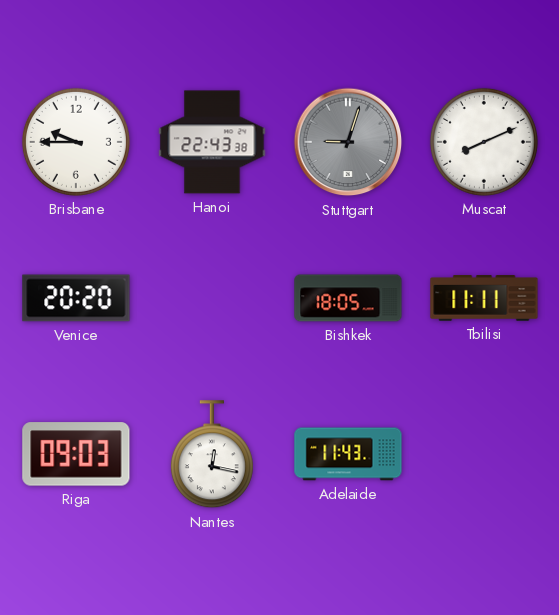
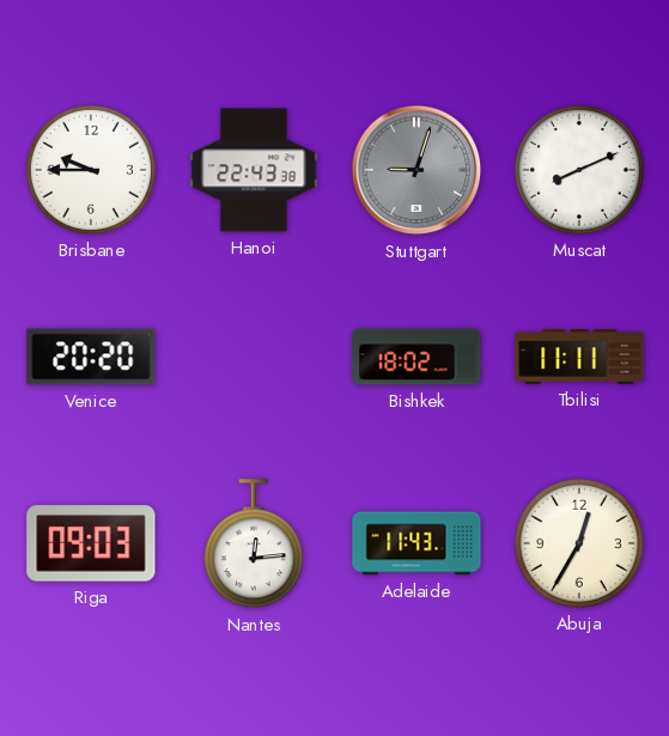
Bishkek: 18:05 -> 18:02
Nantes: 12:17 -> 12:14
Abuja: none -> 12:35
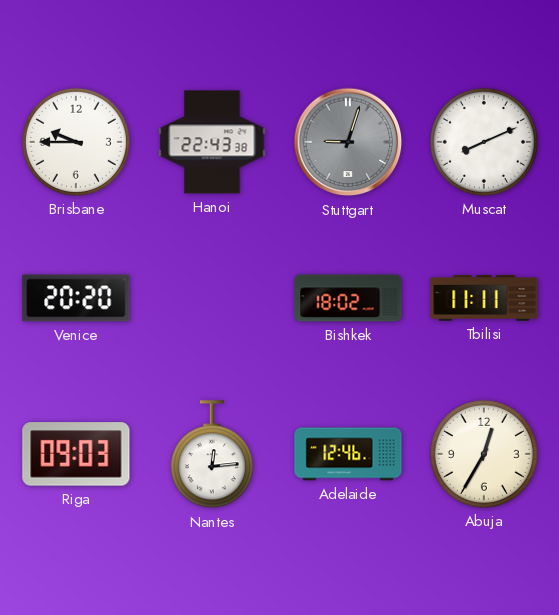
Adelaide: 11:43 -> 12:46
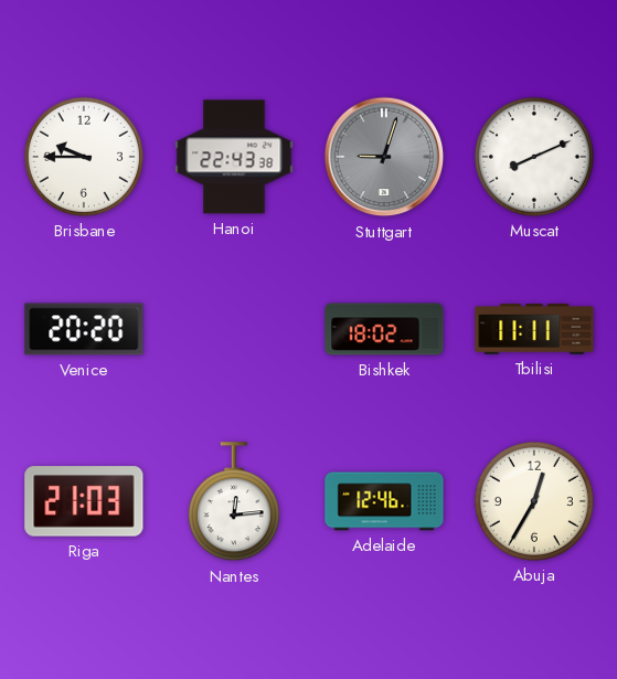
Riga: 09:03 -> 21:03
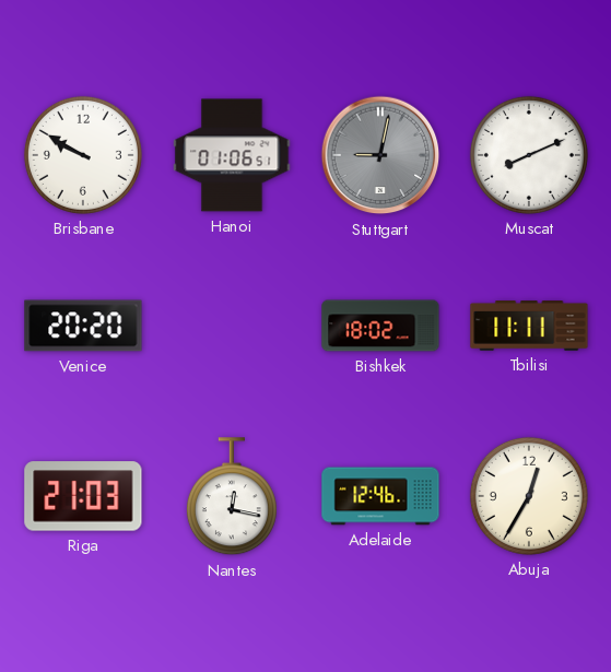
Brisbane: 9:45 -> 9:50
Hanoi: 22:43 -> 01:06
Stuttgart: 9:03 -> 9:02
Nantes: 12:14 -> 12:17
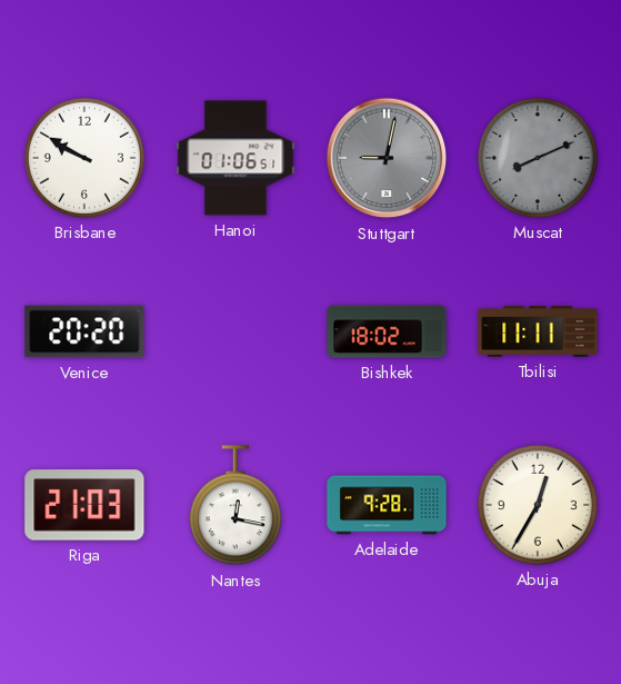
Muscat dial: white -> grey
Adelaide: 12:46 -> 9:28
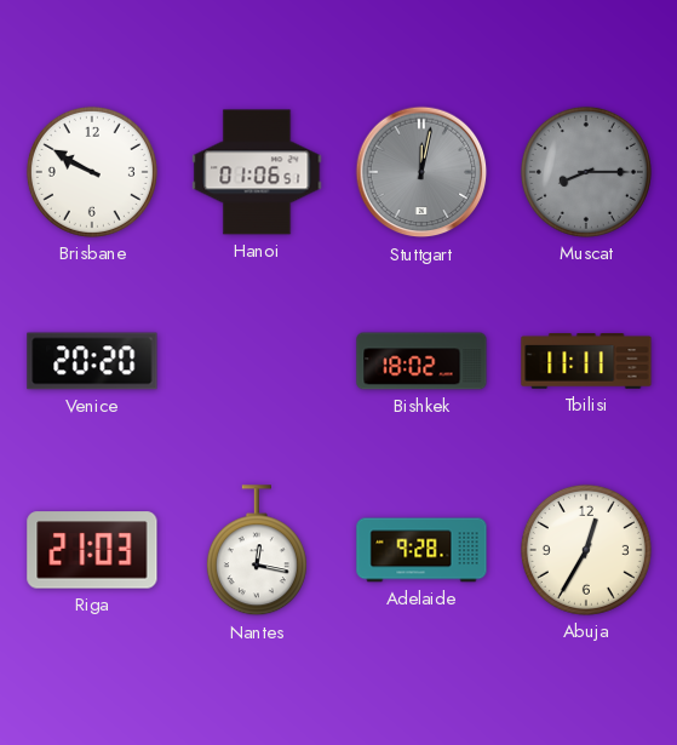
Stuttgart: 9:02 -> 12:02
Muscat: 8:11 -> 8:15
